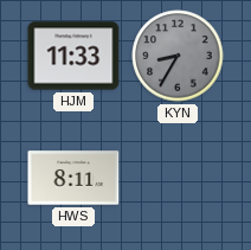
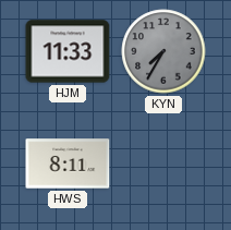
KYN: 8:35 -> 7:35
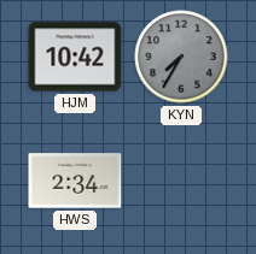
HJM: 11:33 -> 10:42
HWS: 8:11 -> 2:34
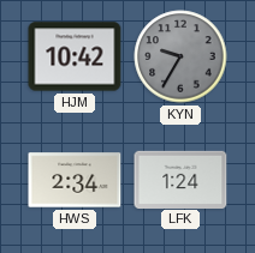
KYN: 7:35 -> 9:35
LFK: none -> 1:24
